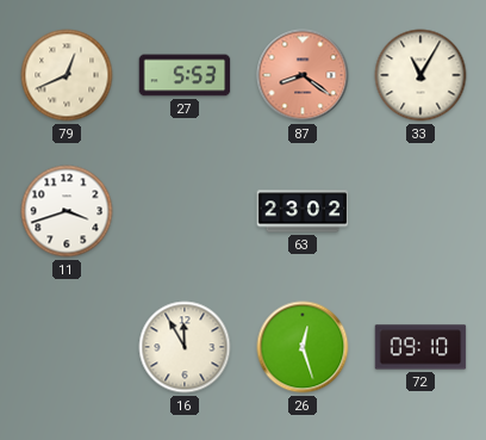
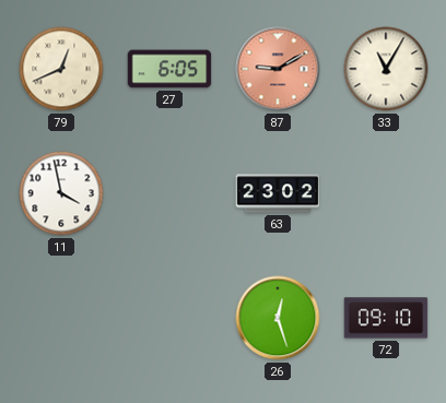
27: 5:53 -> 6:05
87: 8:21 -> 9:10
11: 3:42 -> 3:58
16: 11:55 -> none
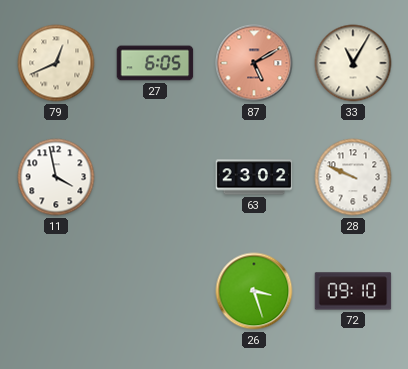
87: 9:10 -> 5:10
28: none -> 9:49
26: 12:27 -> 3:27
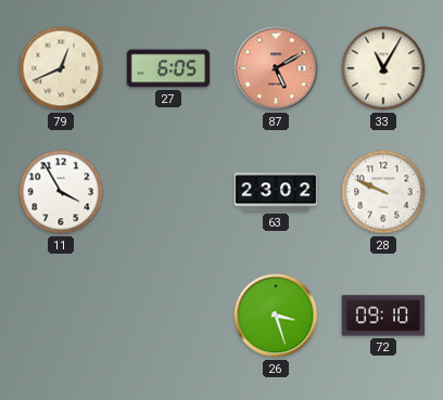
11: 3:58 -> 3:55
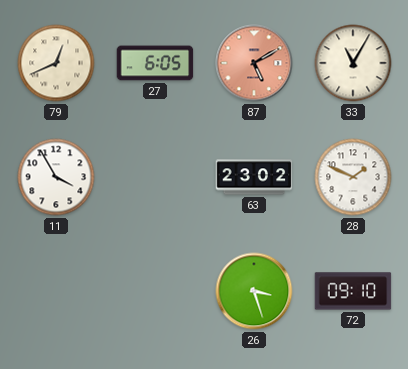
28: 9:49 -> 1:49
